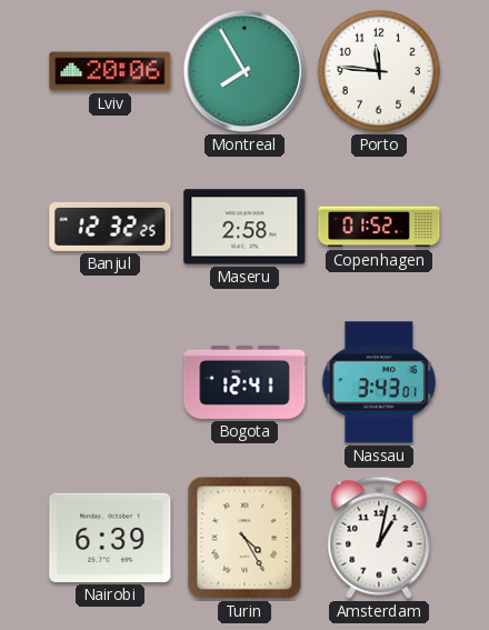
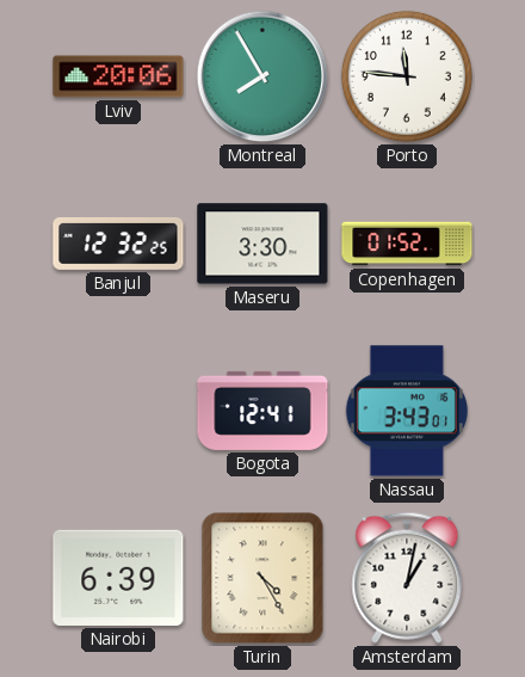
Maseru: 2:58 -> 3:30
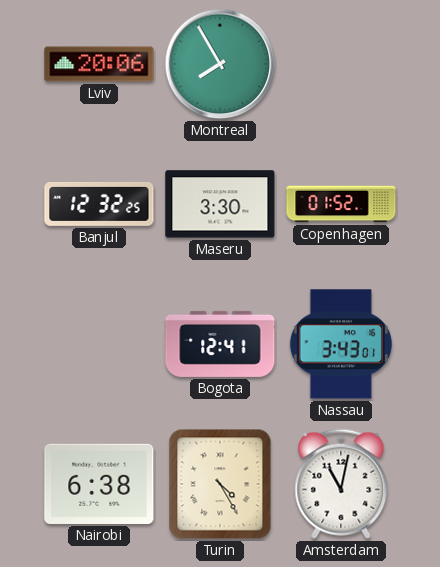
Porto: 11:46 -> none
Nairobi: 6:39 -> 6:38
Amsterdam: 1:02 -> 11:02
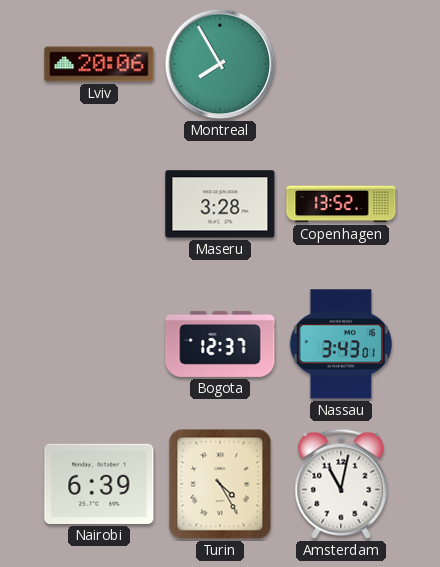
Banjul: 12:32 -> none
Maseru: 3:30 -> 3:28
Copenhagen: 01:52 -> 13:52
Bogota: 12:41 -> 12:37
Nairobi: 6:38 -> 6:39
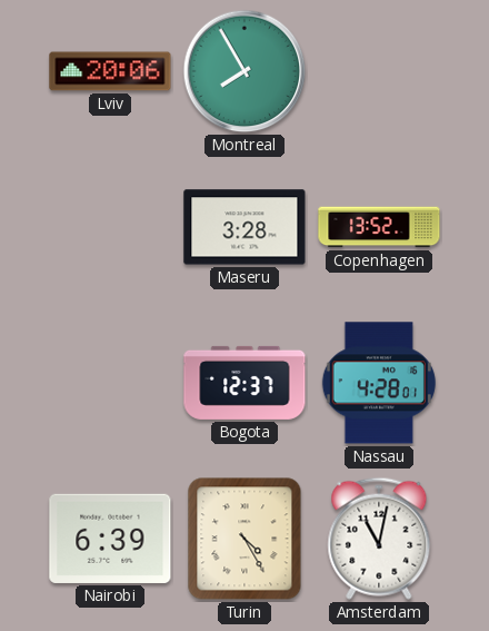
Nassau: 3:43 -> 4:28
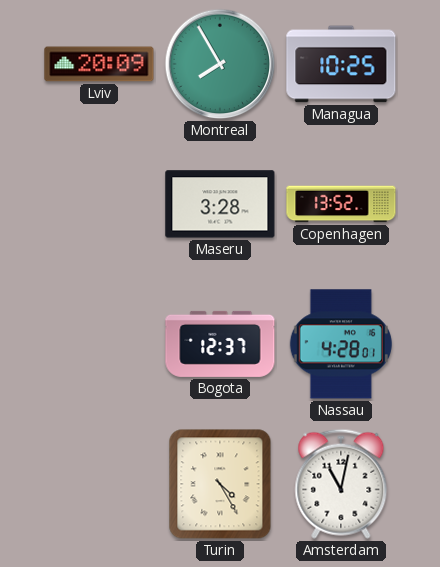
Lviv: 20:06 -> 20:09
Managua: none -> 10:25
Nairobi: 6:39 -> none
